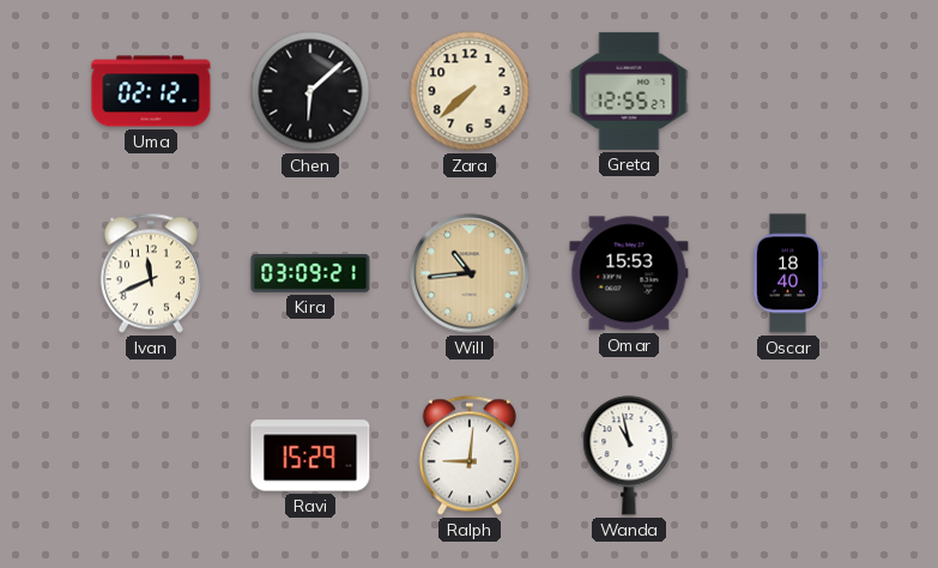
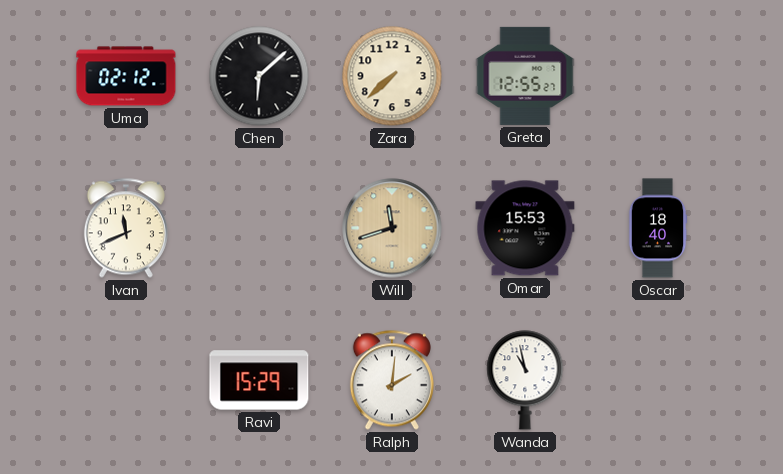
Kira: 03:09 -> none
Will: 10:44 -> 11:42
Ralph: 9:01 -> 2:01
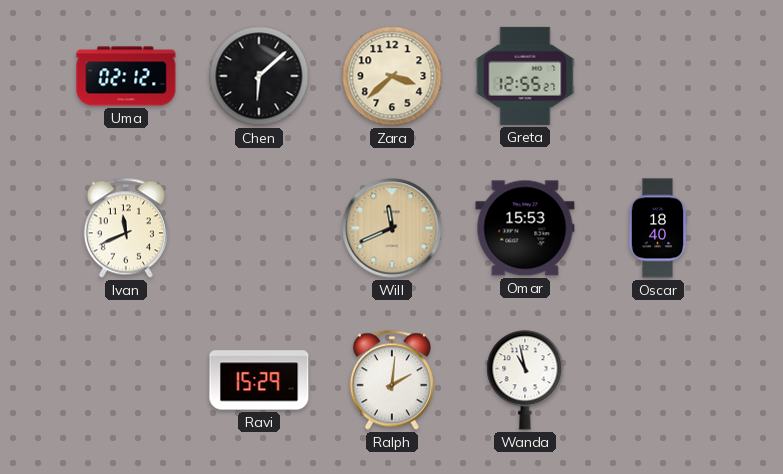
Zara: 7:38 -> 3:38
Will: 11:42 -> 11:41
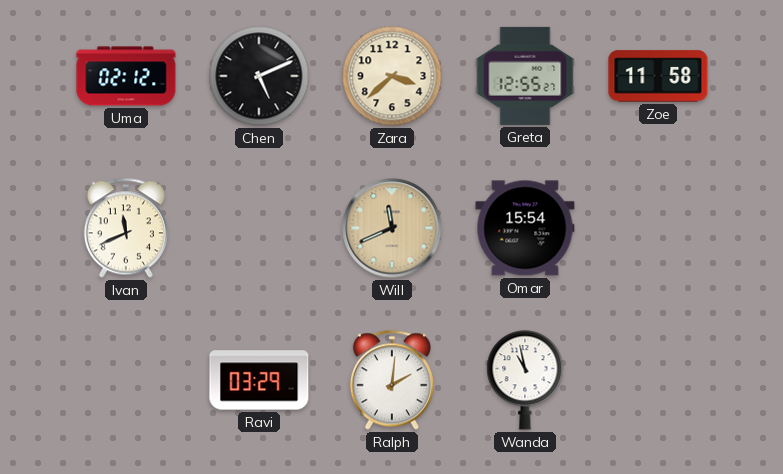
Chen: 6:08 -> 5:11
Zoe: none -> 11:58
Omar: 15:53 -> 15:54
Oscar: 18:40 -> none
Ravi: 15:29 -> 03:29
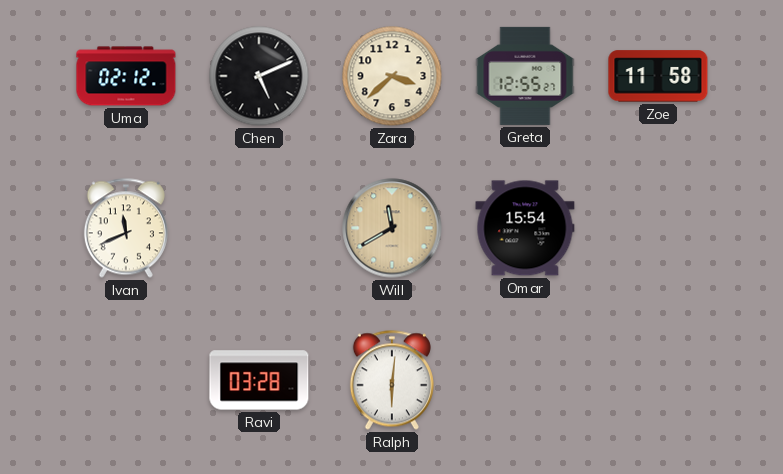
Will: 11:41 -> 11:40
Ravi: 03:29 -> 03:28
Ralph: 2:01 -> 6:01
Wanda: 10:58 -> none
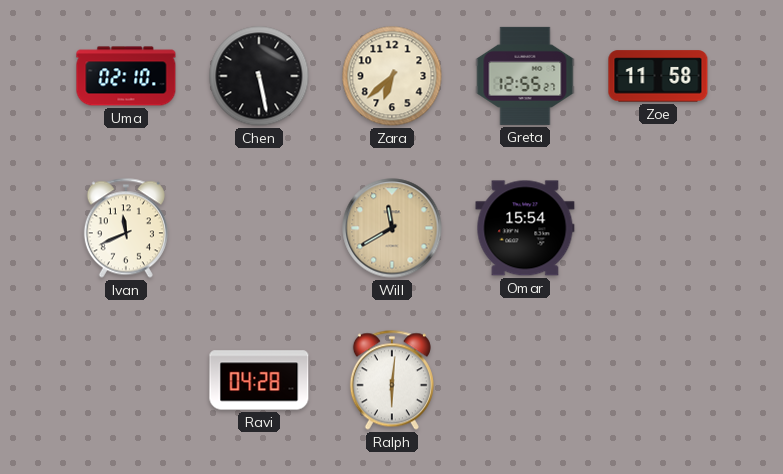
Uma: 02:12 -> 02:10
Chen: 5:11 -> 5:28
Zara: 3:38 -> 6:38
Ravi: 03:28 -> 04:28
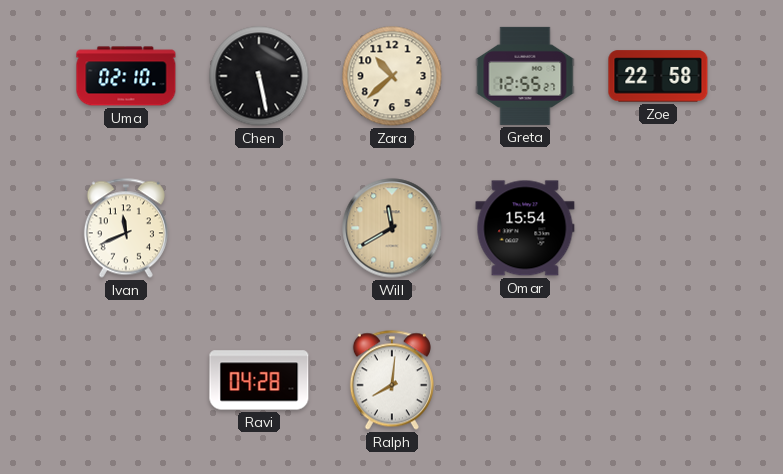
Zara: 6:38 -> 10:38
Zoe: 11:58 -> 22:58
Ralph: 6:01 -> 8:01
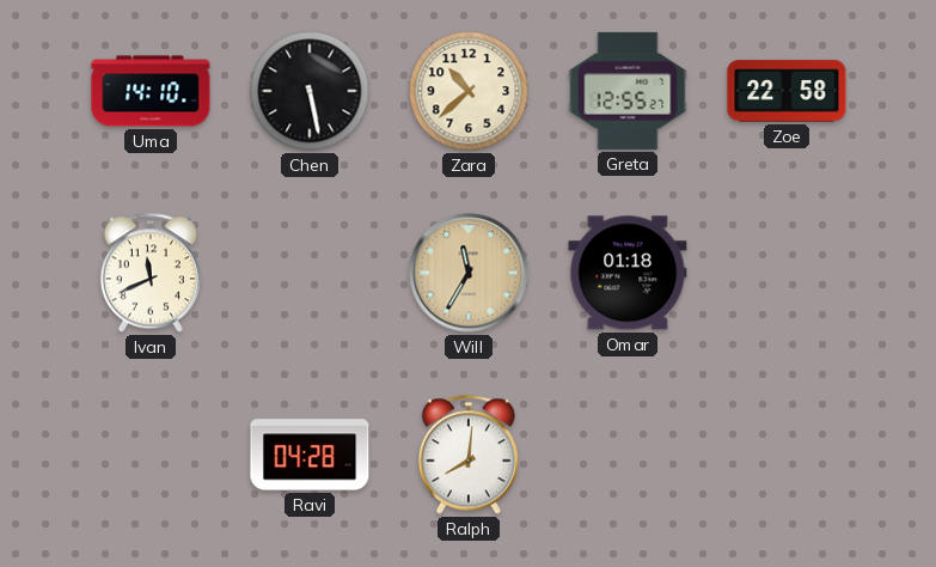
Uma: 02:10 -> 14:10
Will: 11:40 -> 11:35
Omar: 15:54 -> 01:18
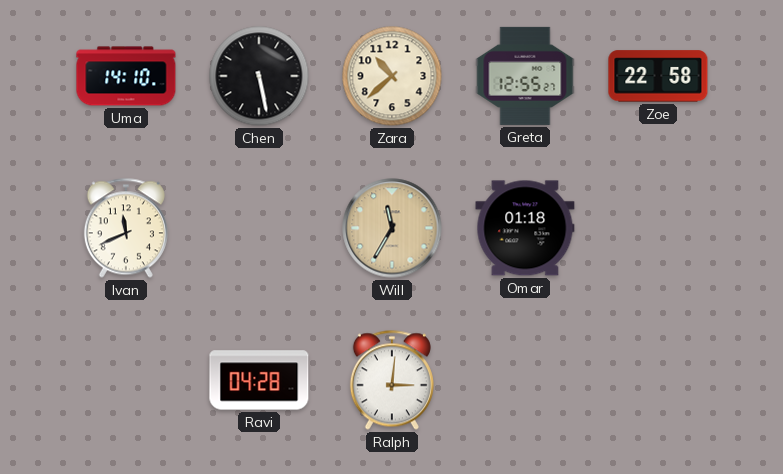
Ralph: 8:01 -> 3:01
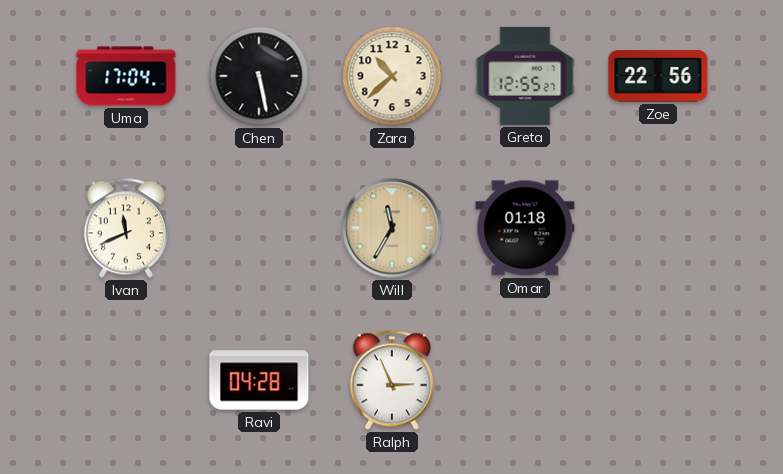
Uma: 14:10 -> 17:04
Zoe: 22:58 -> 22:56
Ralph: 3:01 -> 2:56
